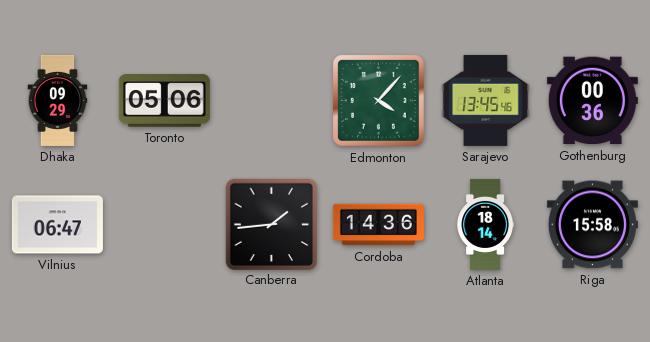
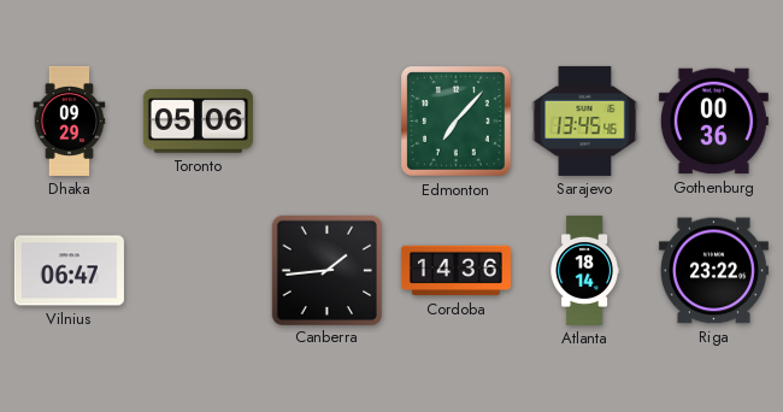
Edmonton: 4:07 -> 7:07
Riga: 15:58 -> 23:22
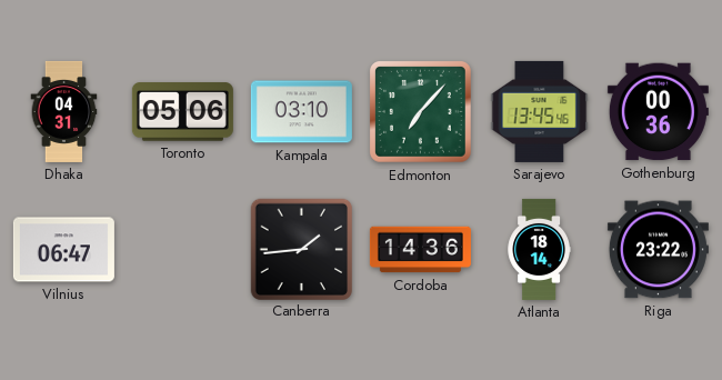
Dhaka: 09:29 -> 04:31
Kampala: none -> 03:10
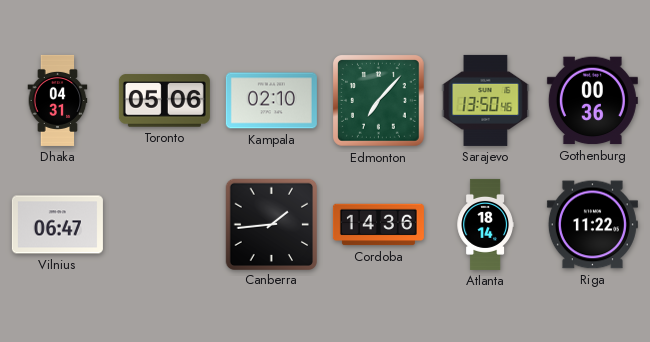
Kampala: 03:10 -> 02:10
Sarajevo: 13:45 -> 13:50
Riga: 23:22 -> 11:22
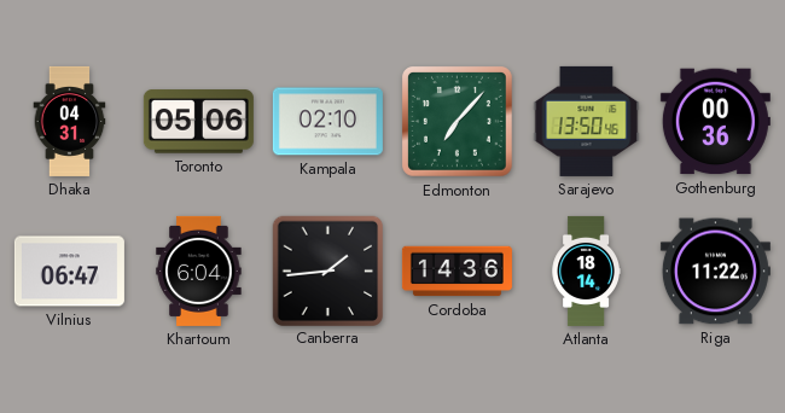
Khartoum: none -> 6:04
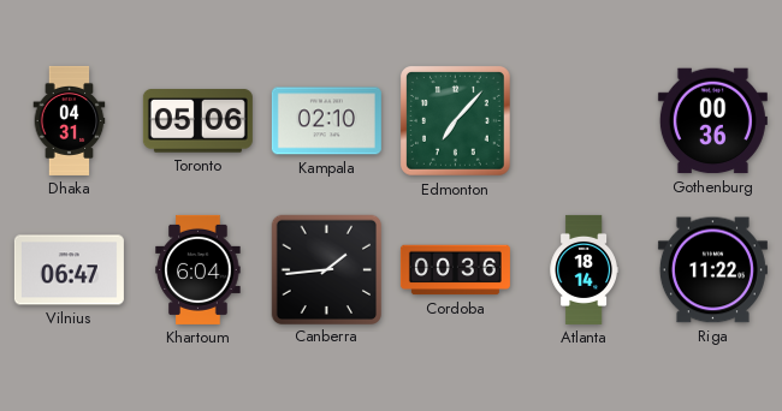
Sarajevo: 13:50 -> none
Cordoba: 14:36 -> 00:36
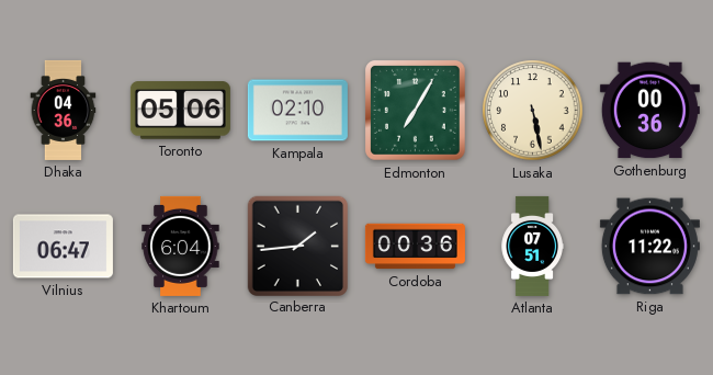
Dhaka: 04:31 -> 04:36
Edmonton: 7:07 -> 7:05
Lusaka: none -> 5:28
Atlanta: 18:14 -> 07:51
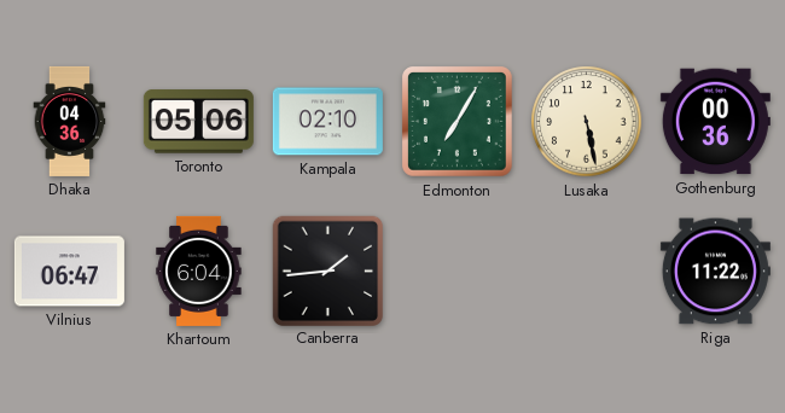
Cordoba: 00:36 -> none
Atlanta: 07:51 -> none
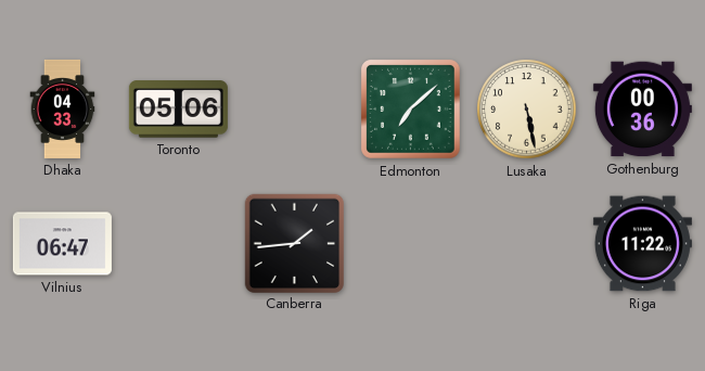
Dhaka: 04:36 -> 04:33
Kampala: 02:10 -> none
Edmonton: 7:05 -> 7:08
Khartoum: 6:04 -> none
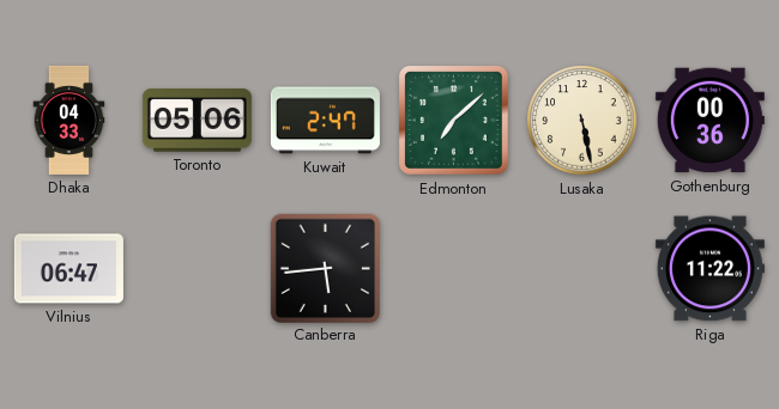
Kuwait: none -> 2:47
Canberra: 1:44 -> 5:44
